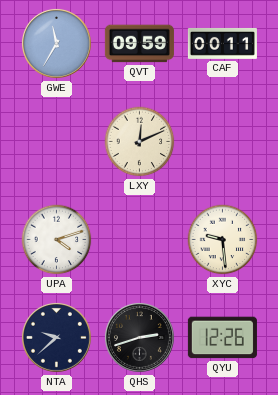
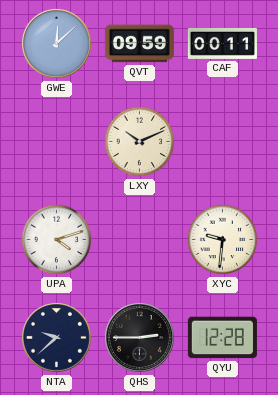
GWE: 11:35 -> 12:08
LXY: 12:11 -> 10:11
XYC: 9:29 -> 9:31
QHS: 2:42 -> 2:45
QYU: 12:26 -> 12:28
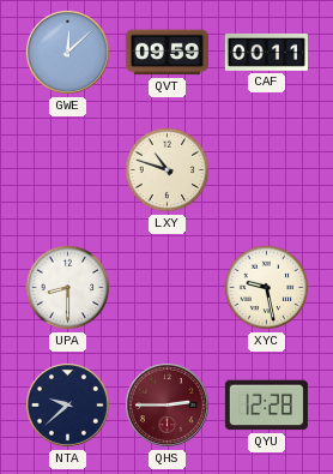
LXY: 10:11 -> 10:48
UPA: 4:12 -> 8:30
XYC: 9:31 -> 9:28
QHS dial: black -> burgundy
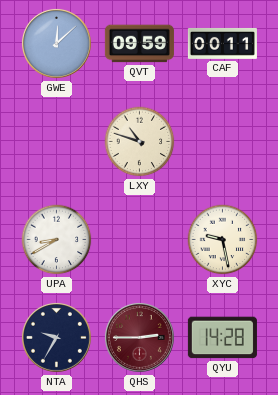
UPA: 8:30 -> 8:40
NTA: 9:38 -> 9:35
QYU: 12:28 -> 14:28
